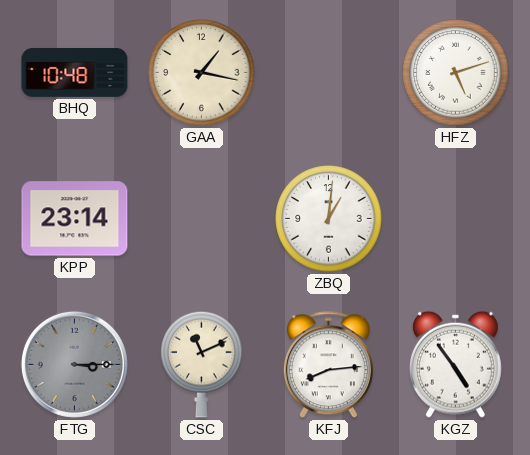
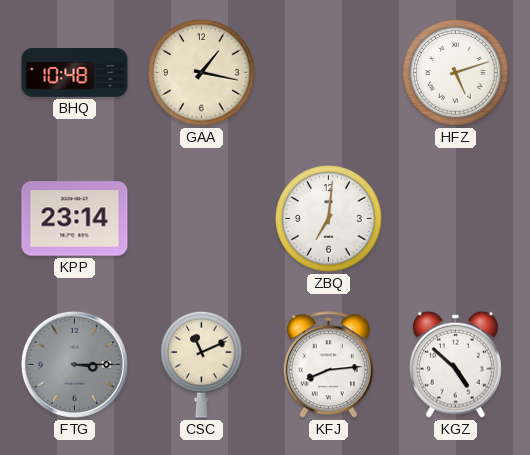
ZBQ: 1:01 -> 7:01
KGZ: 4:54 -> 4:52
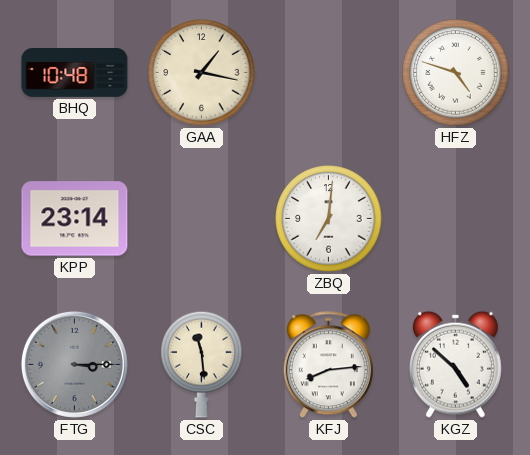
HFZ: 5:12 -> 4:48
CSC: 11:11 -> 11:29
